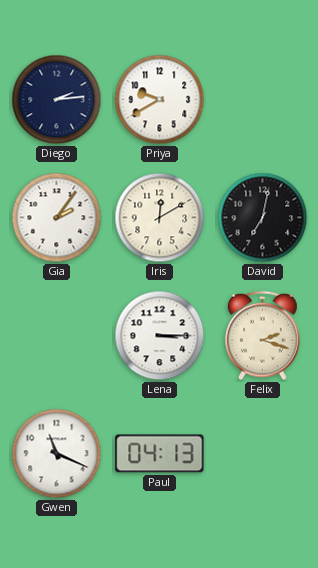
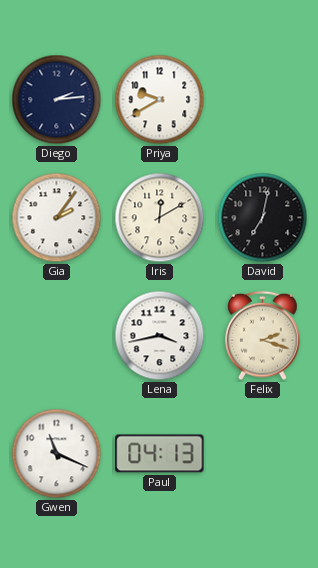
Lena: 3:15 -> 3:43
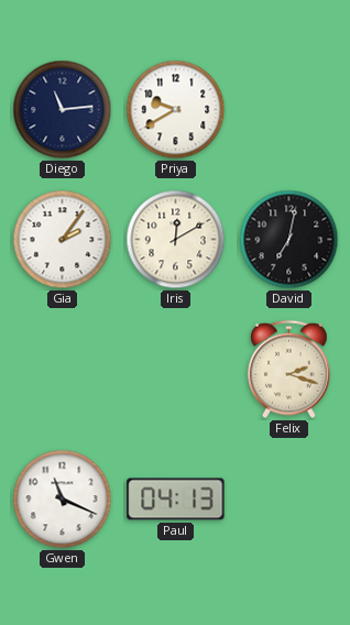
Diego: 2:14 -> 11:14
Lena: 3:43 -> none
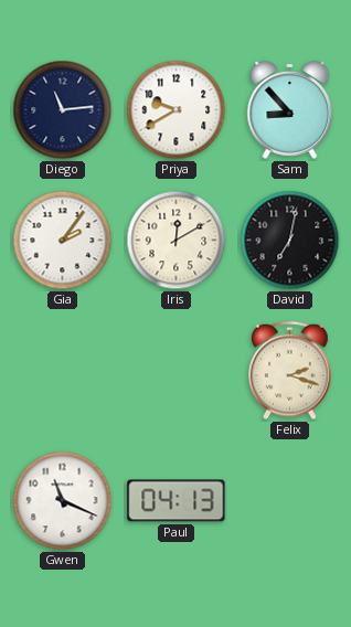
Sam: none -> 8:53
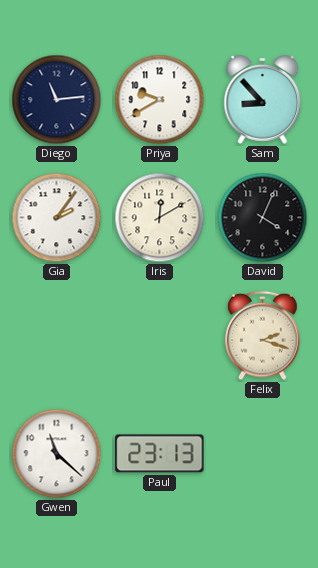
David: 7:02 -> 4:04
Gwen: 11:19 -> 11:22
Paul: 04:13 -> 23:13
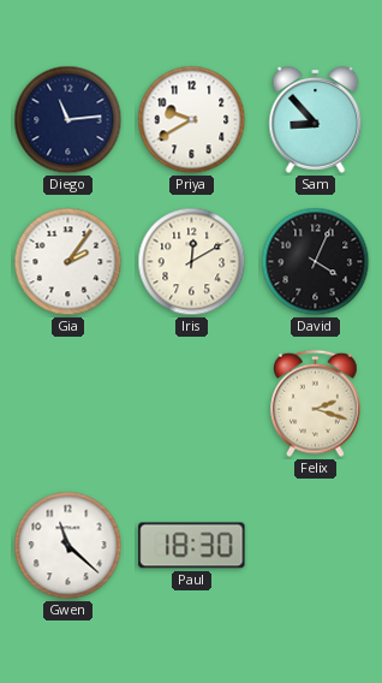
Paul: 23:13 -> 18:30
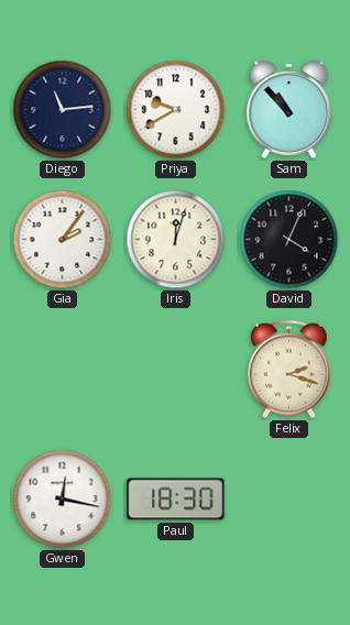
Sam: 8:53 -> 10:53
Iris: 12:10 -> 12:03
Gwen: 11:22 -> 12:17
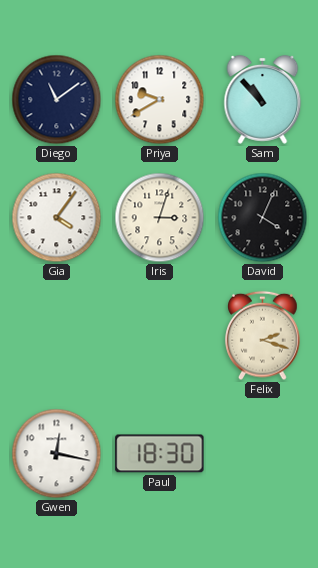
Diego: 11:14 -> 11:09
Gia: 2:06 -> 4:06
Iris: 12:03 -> 3:03
